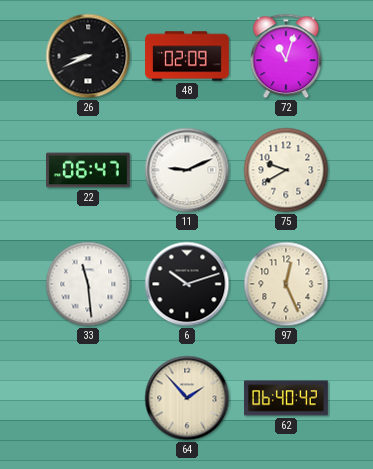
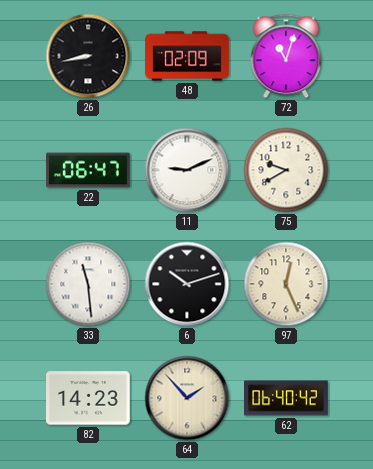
26: 8:41 -> 8:43
82: none -> 14:23
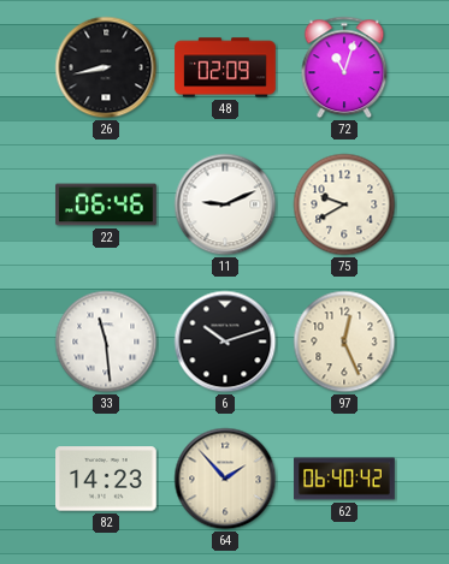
22: 06:47 -> 06:46
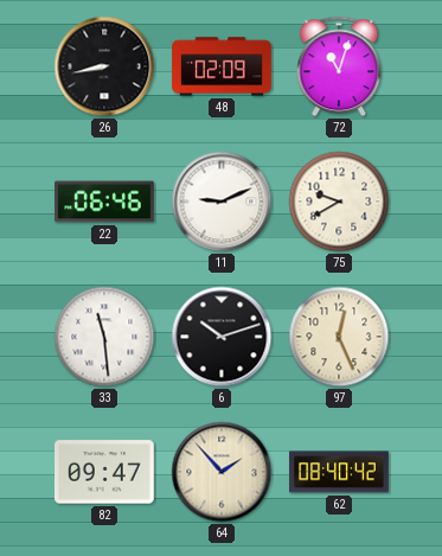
82: 14:23 -> 09:47
62: 06:40 -> 08:40
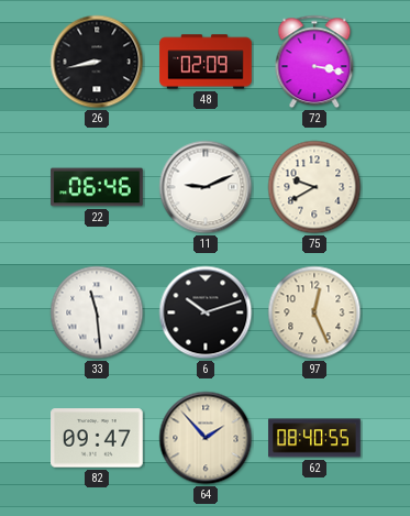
72: 11:03 -> 3:17
62: 08:40:42 -> 08:40:55
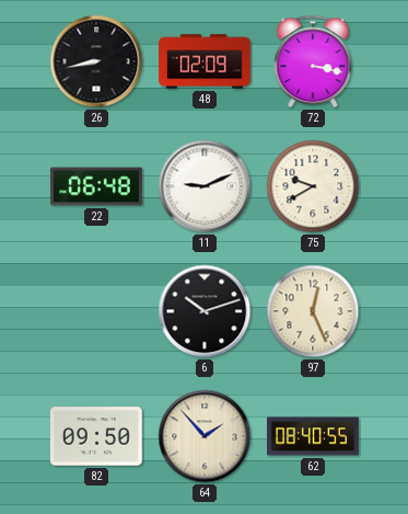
22: 06:46 -> 06:48
33: 11:29 -> none
82: 09:47 -> 09:50
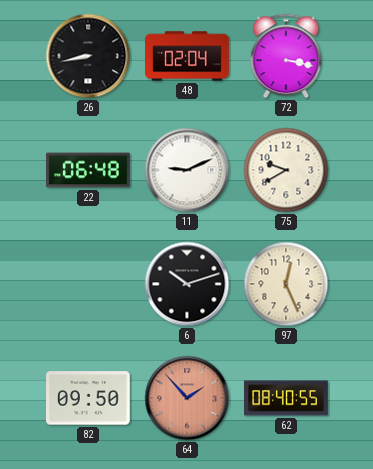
48: 02:09 -> 02:04
64 dial: cream -> salmon
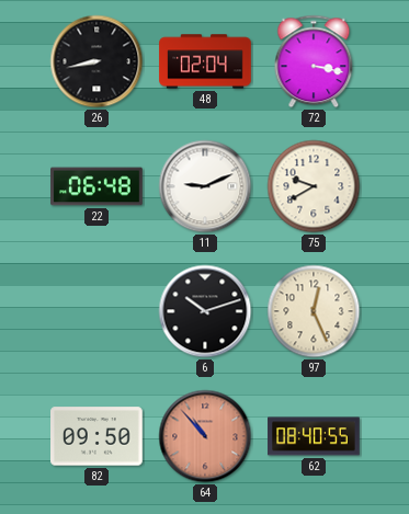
64: 1:53 -> 10:53
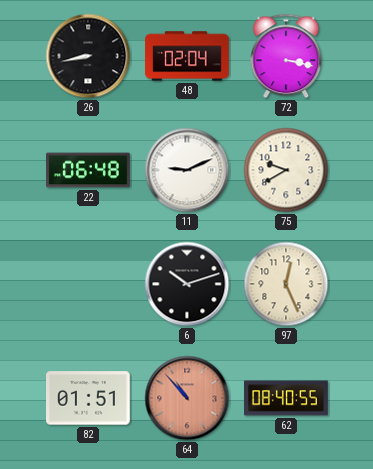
82: 09:50 -> 01:51
